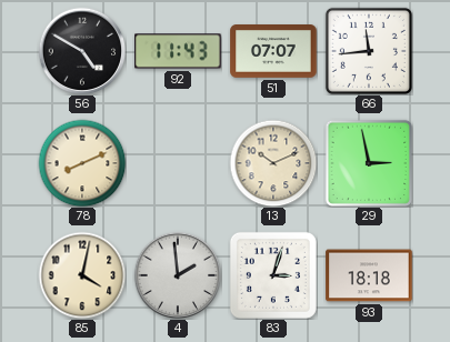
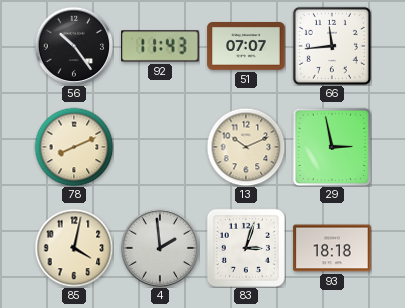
56: 4:50 -> 10:24
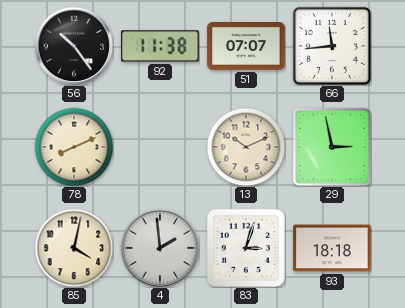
92: 11:43 -> 11:38
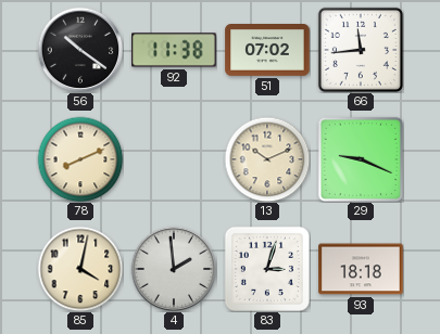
56: 10:24 -> 10:21
51: 07:07 -> 07:02
29: 2:58 -> 9:19
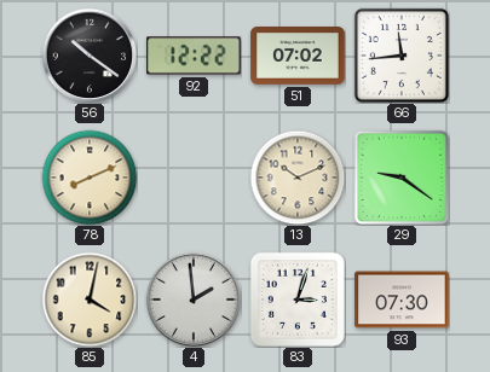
92: 11:38 -> 12:22
29: 9:19 -> 9:21
93: 18:18 -> 07:30
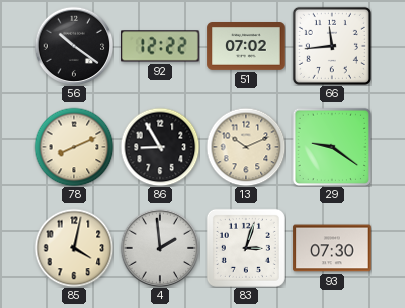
86: none -> 8:55
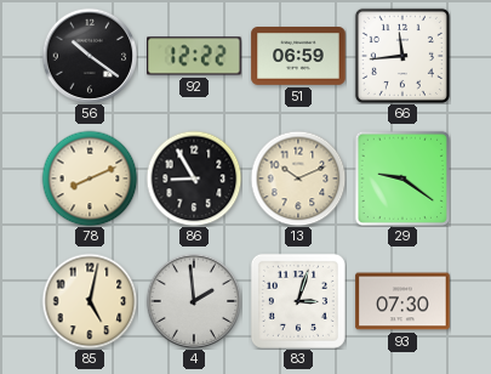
51: 07:02 -> 06:59
85: 4:02 -> 5:02
